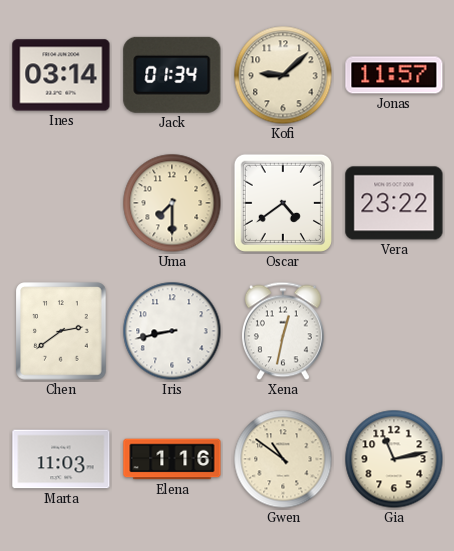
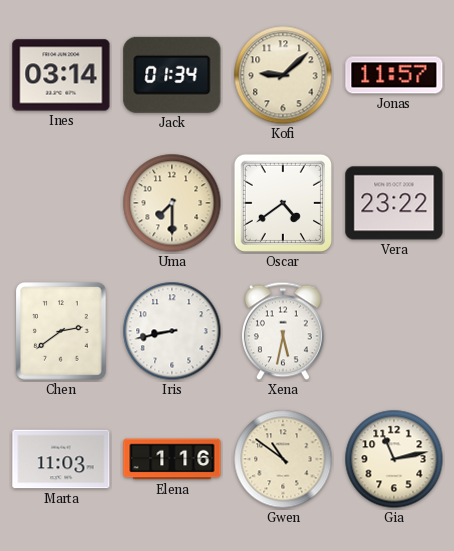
Xena: 12:32 -> 5:32
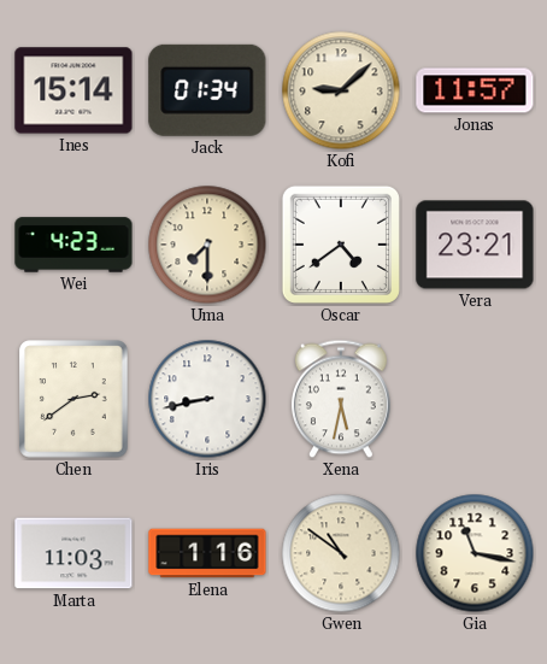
Ines: 03:14 -> 15:14
Wei: none -> 4:23
Vera: 23:22 -> 23:21
Gia: 11:13 -> 11:17
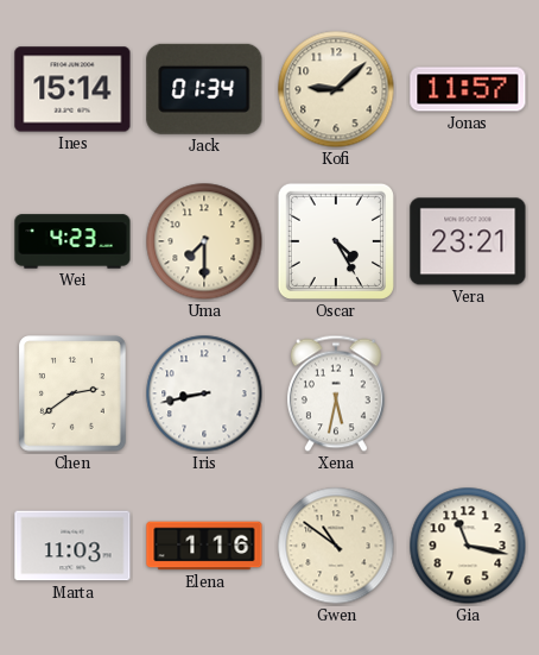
Oscar: 4:39 -> 4:25
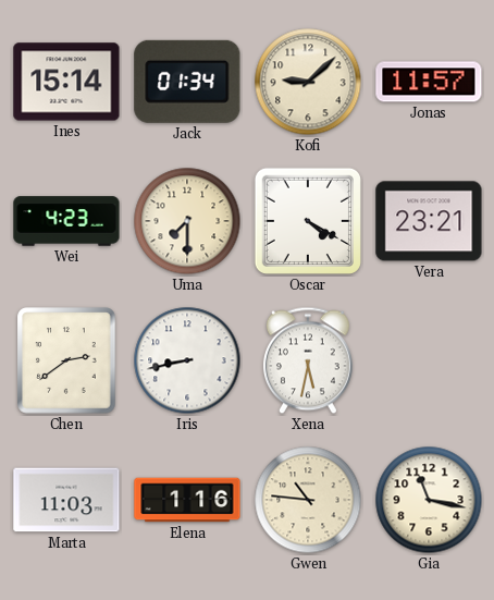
Oscar: 4:25 -> 4:20
Gwen: 10:51 -> 10:46
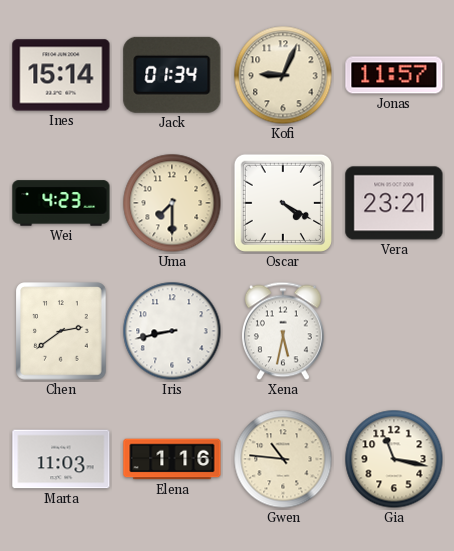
Kofi: 9:08 -> 9:04
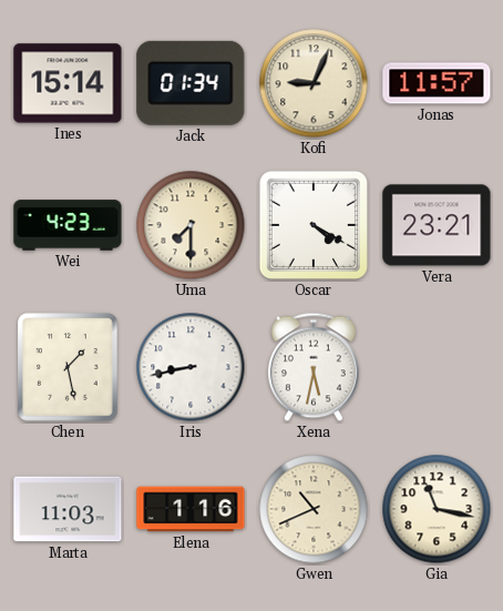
Chen: 2:39 -> 1:28
Gwen: 10:46 -> 10:41
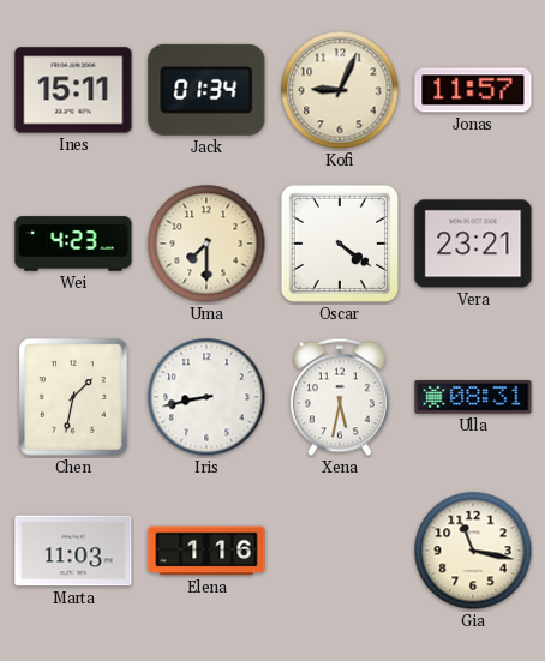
Ines: 15:14 -> 15:11
Oscar: 4:20 -> 4:21
Chen: 1:28 -> 1:32
Ulla: none -> 08:31
Gwen: 10:41 -> none
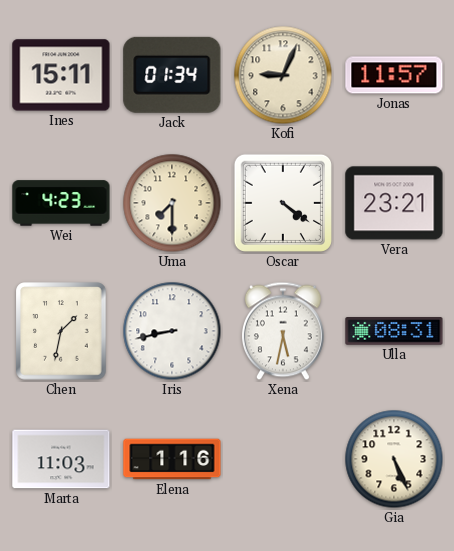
Gia: 11:17 -> 5:26
